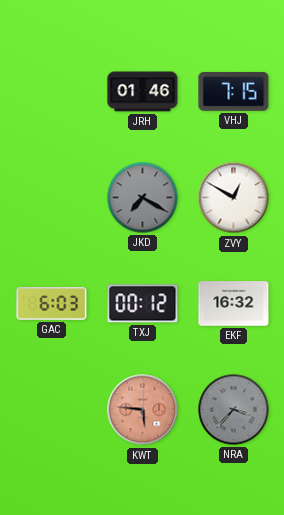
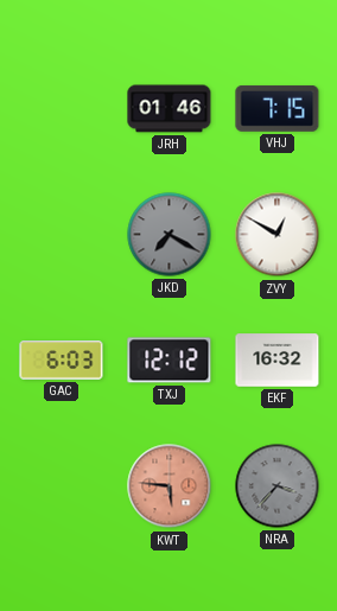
TXJ: 00:12 -> 12:12
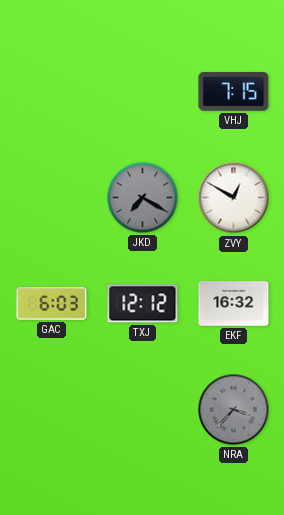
JRH: 01:46 -> none
KWT: 5:46 -> none
